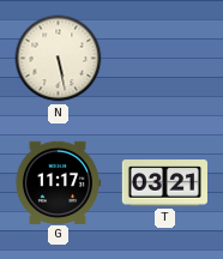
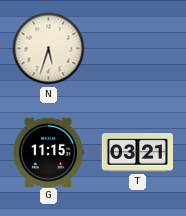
N: 5:28 -> 5:33
G: 11:17 -> 11:15
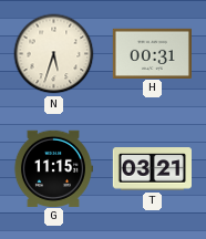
H: none -> 00:31
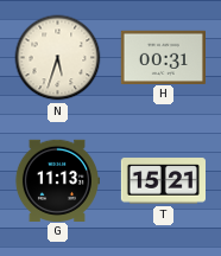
G: 11:15 -> 11:13
T: 03:21 -> 15:21
